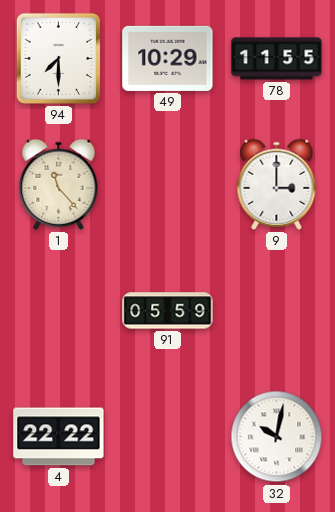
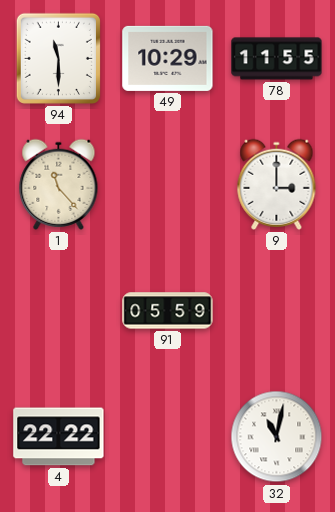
94: 7:30 -> 11:30
32: 10:02 -> 11:02
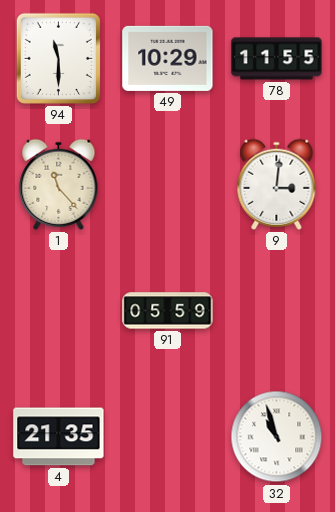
9: 3:00 -> 3:01
4: 22:22 -> 21:35
32: 11:02 -> 10:57
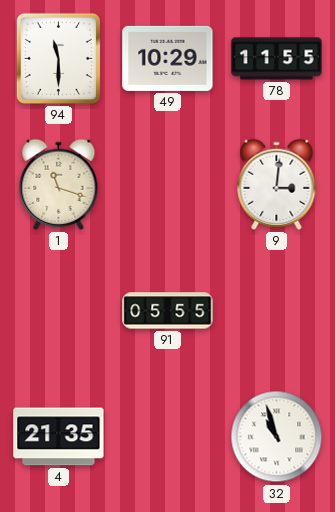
1: 11:23 -> 11:18
91: 05:59 -> 05:55
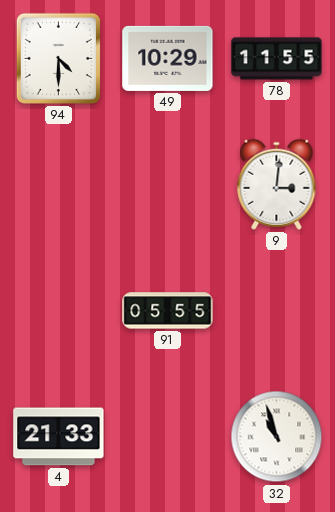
94: 11:30 -> 4:30
1: 11:18 -> none
4: 21:35 -> 21:33
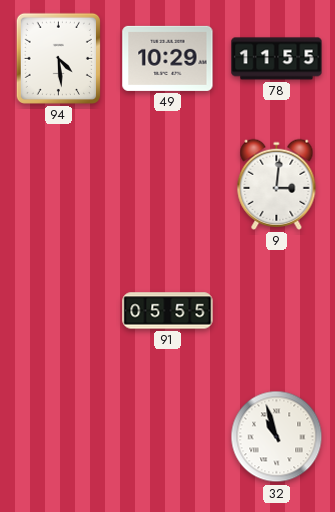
94: 4:30 -> 4:29
4: 21:33 -> none
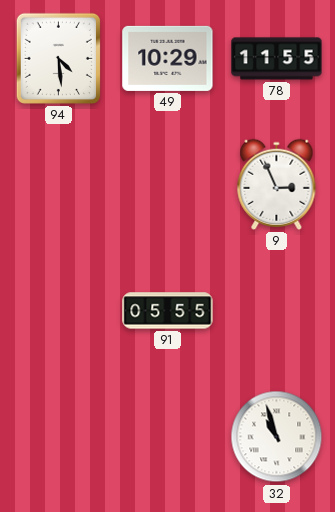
9: 3:01 -> 2:56
